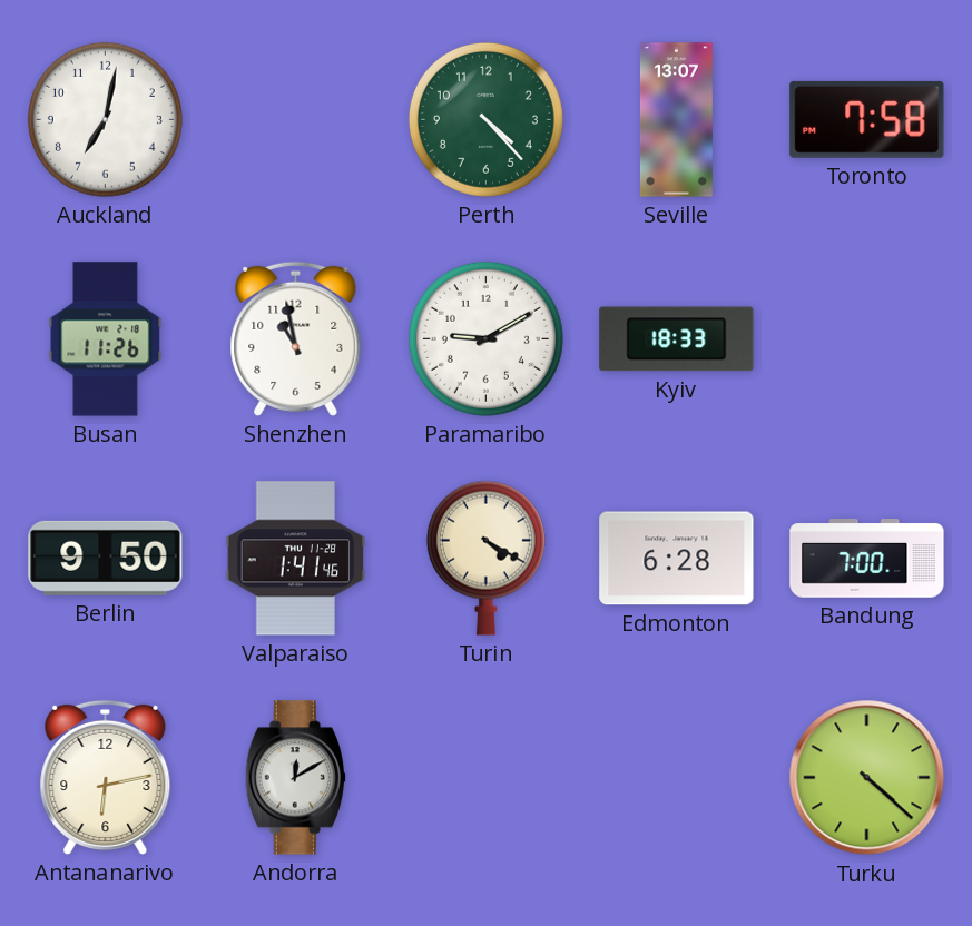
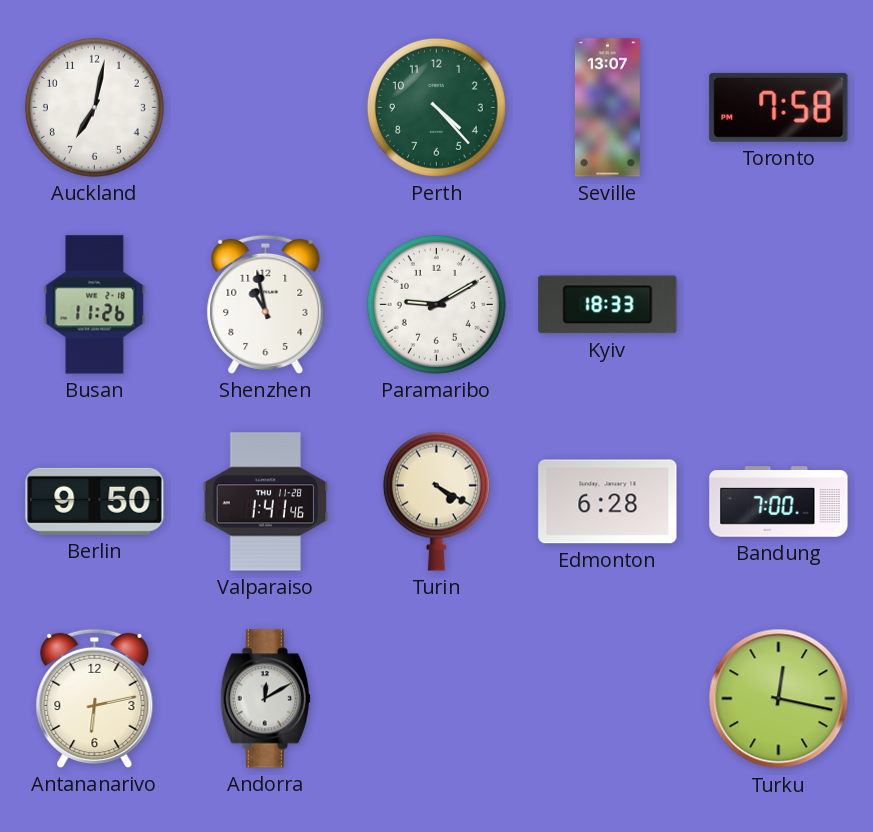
Turku: 4:22 -> 12:17
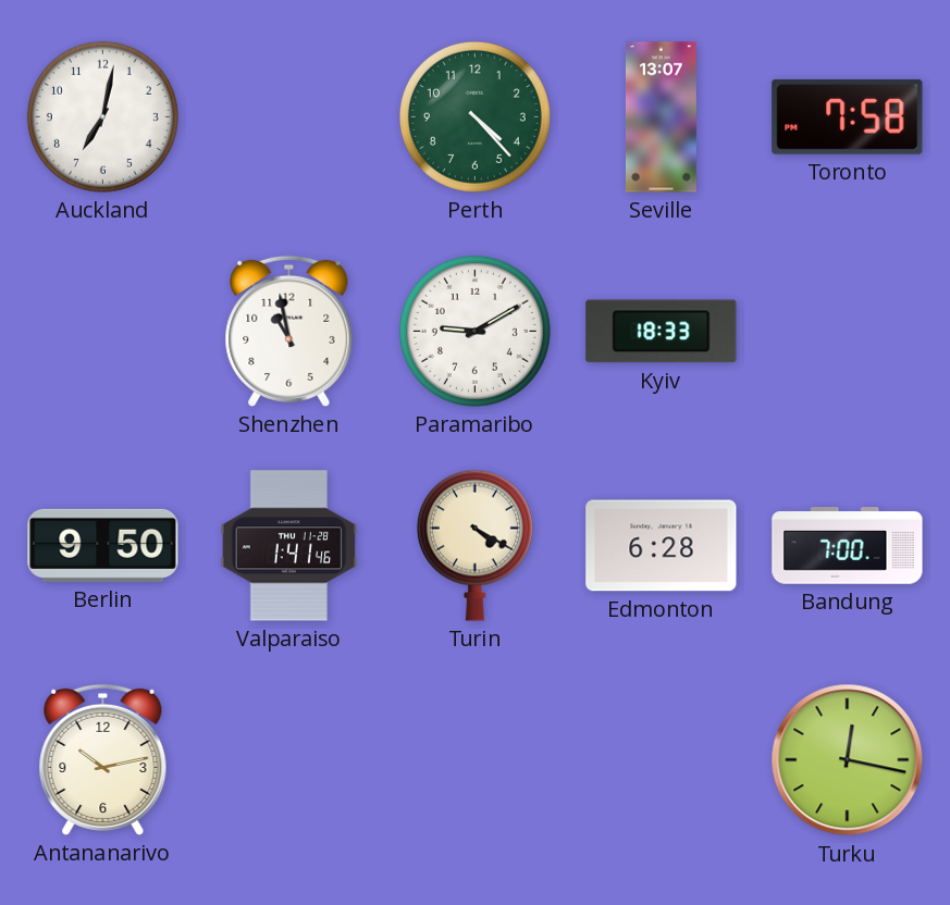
Busan: 11:26 -> none
Antananarivo: 6:13 -> 10:13
Andorra: 12:10 -> none
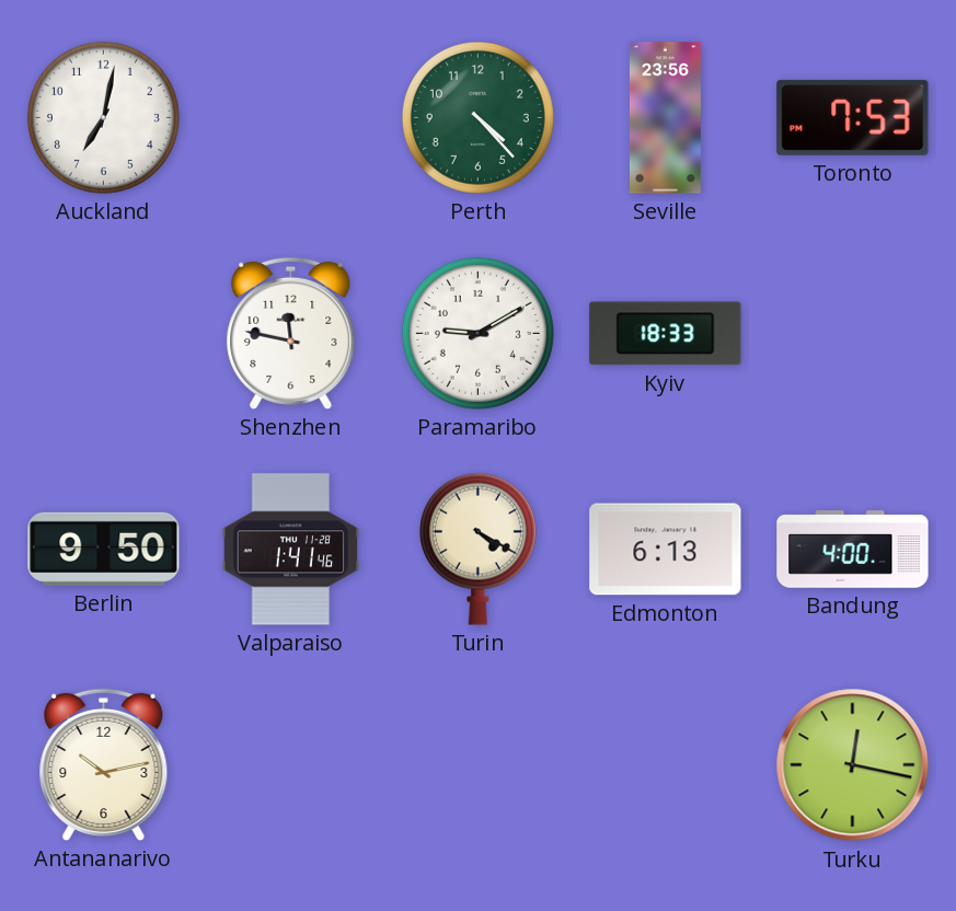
Seville: 13:07 -> 23:56
Toronto: 7:58 -> 7:53
Shenzhen: 10:58 -> 11:47
Edmonton: 6:28 -> 6:13
Bandung: 7:00 -> 4:00
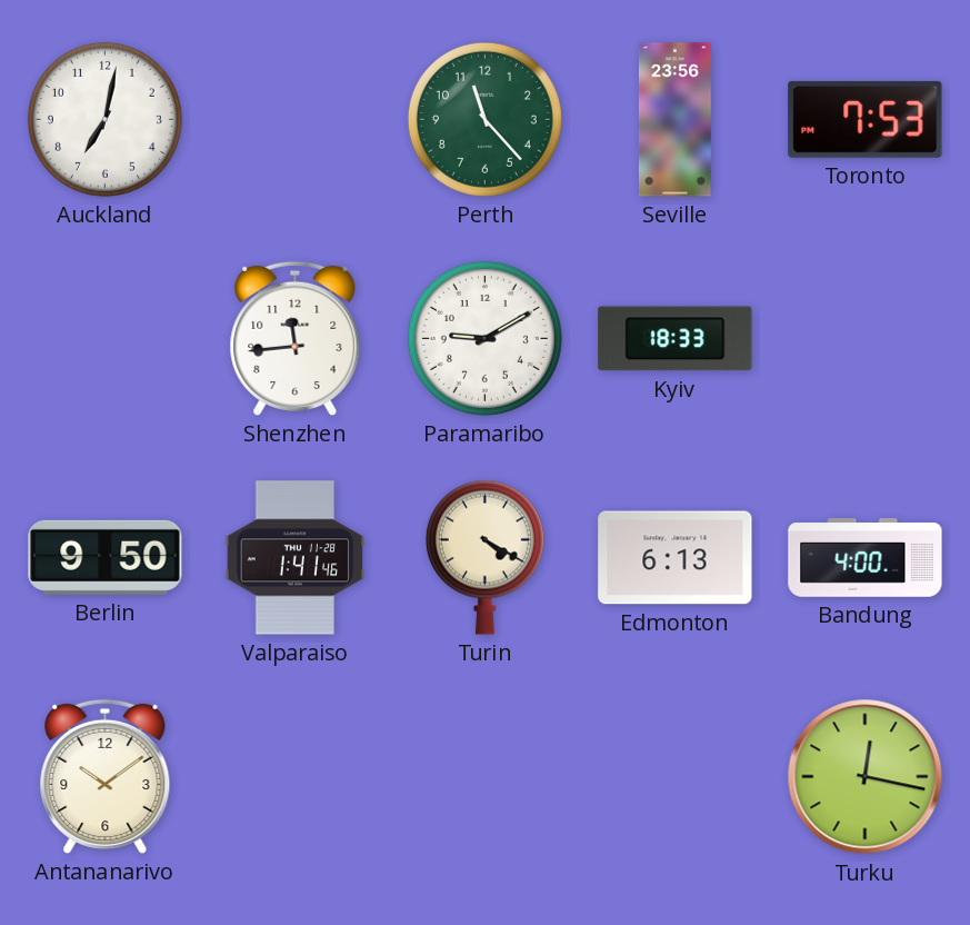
Perth: 4:23 -> 11:23
Shenzhen: 11:47 -> 11:44
Antananarivo: 10:13 -> 10:09
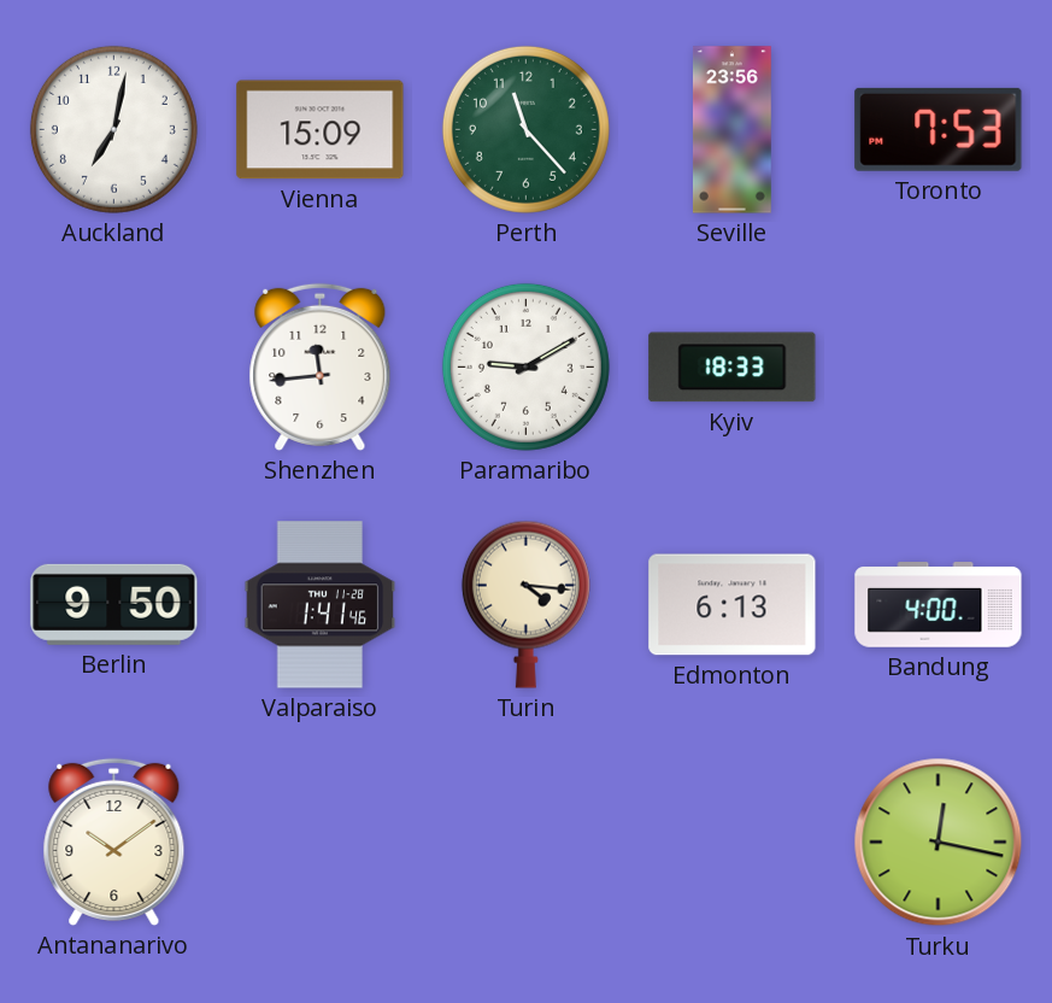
Vienna: none -> 15:09
Turin: 4:20 -> 4:16
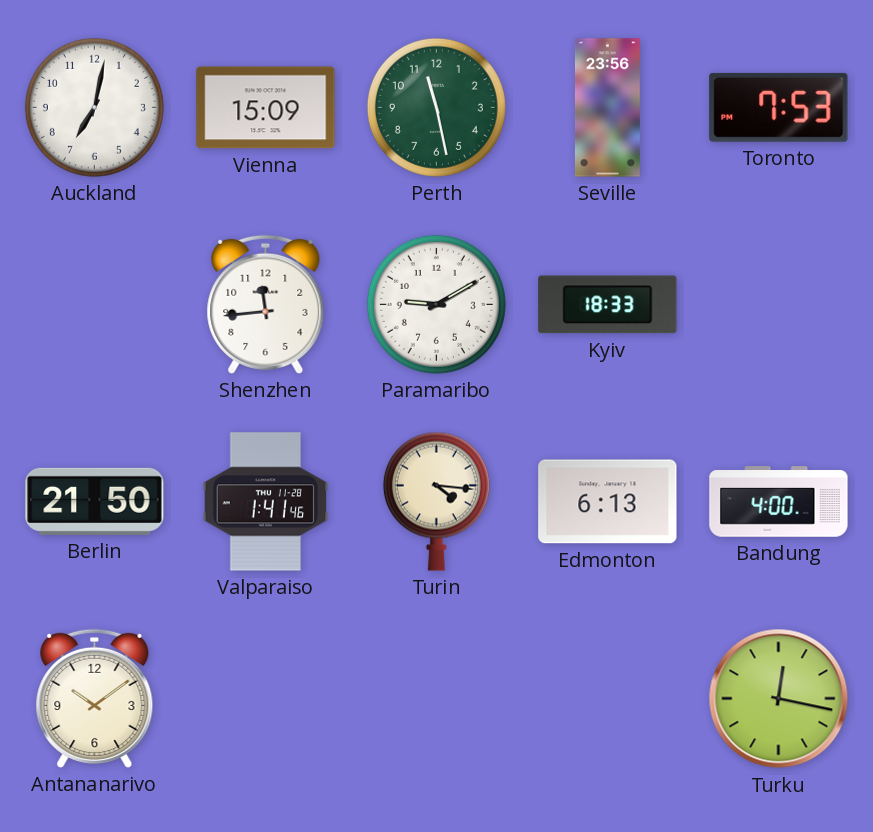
Perth: 11:23 -> 11:28
Berlin: 9:50 -> 21:50
